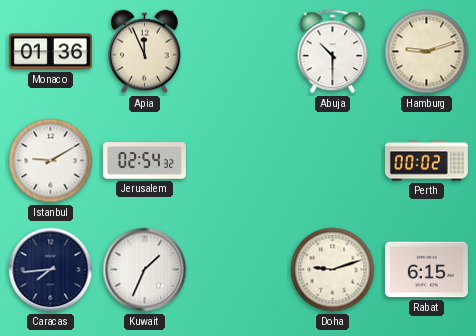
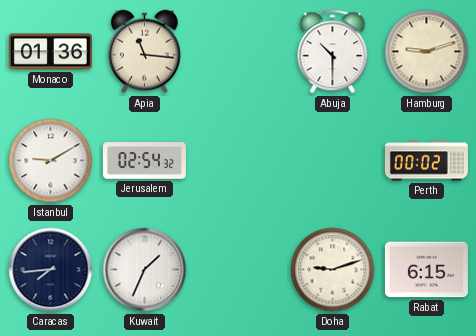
Apia: 11:56 -> 11:16
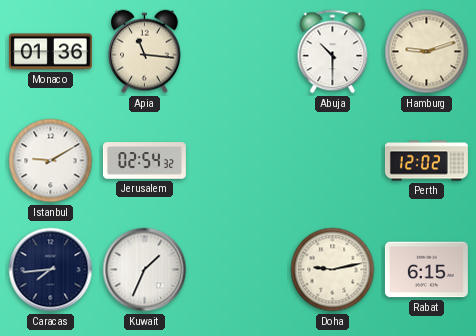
Perth: 00:02 -> 12:02
Doha: 9:12 -> 9:13
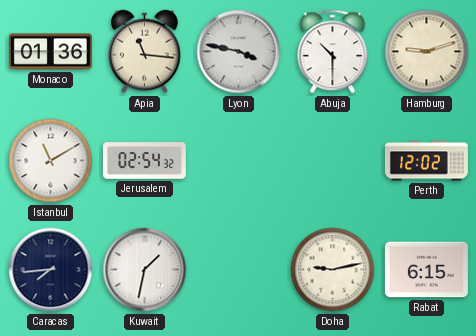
Lyon: none -> 3:47
Istanbul: 9:10 -> 11:10
Kuwait: 1:34 -> 1:32
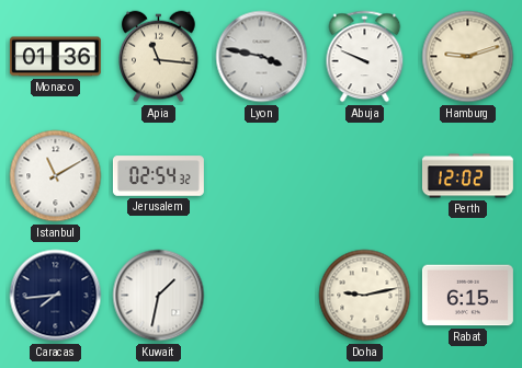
Abuja: 10:30 -> 9:49
